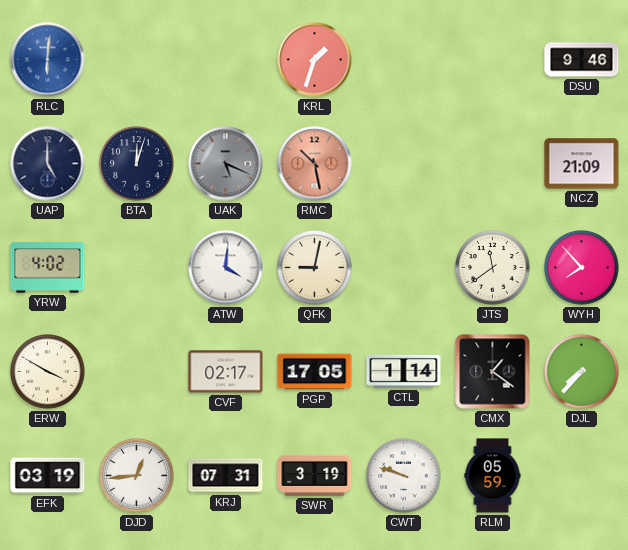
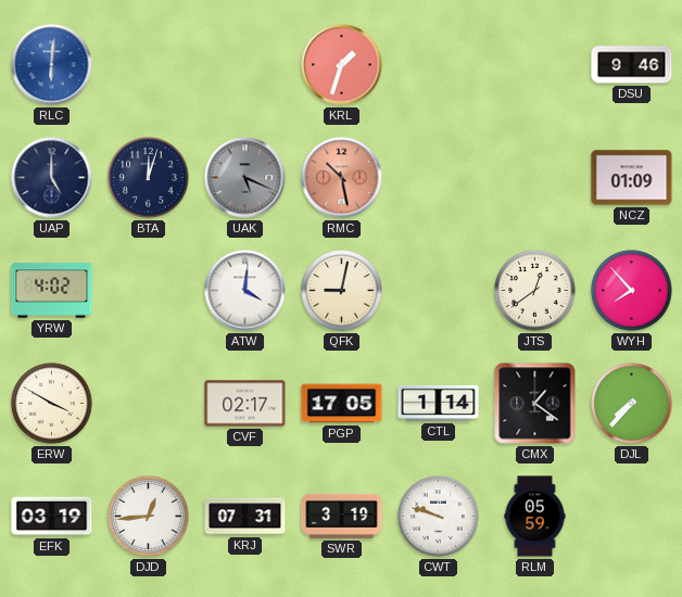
NCZ: 21:09 -> 01:09
JTS: 11:39 -> 12:39
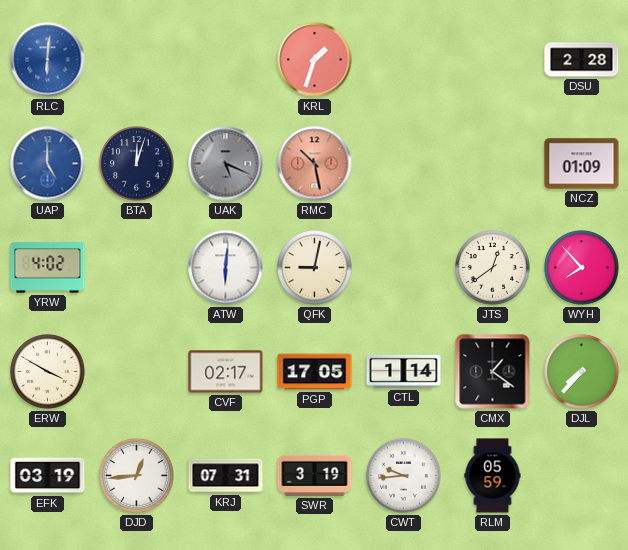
DSU: 9:46 -> 2:28
UAP dial: navy -> blue
ATW: 4:01 -> 6:01
CWT: 9:48 -> 9:44
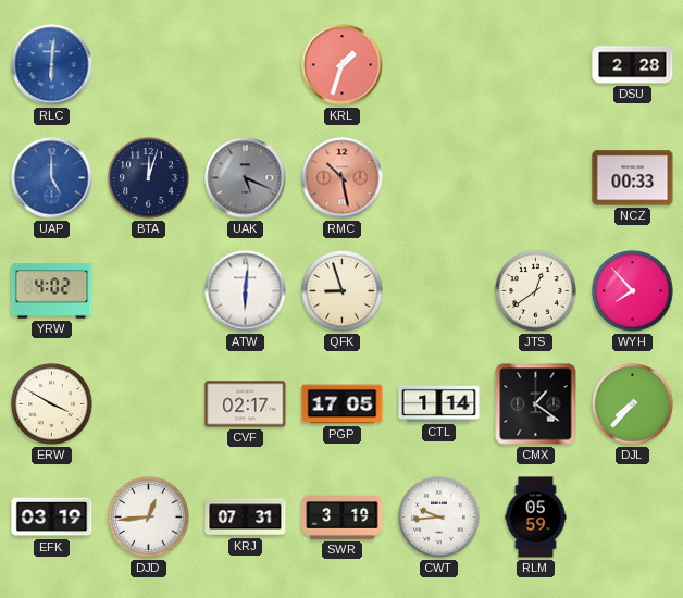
NCZ: 01:09 -> 00:33
QFK: 9:02 -> 8:57
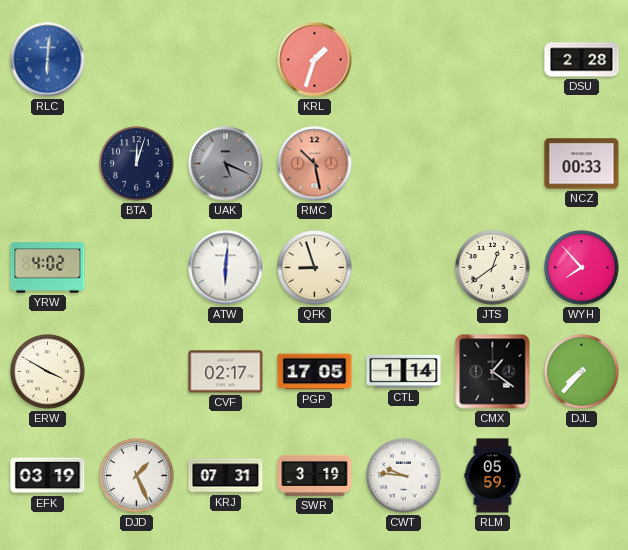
UAP: 5:00 -> none
DJD: 12:44 -> 1:26
CWT: 9:44 -> 9:46
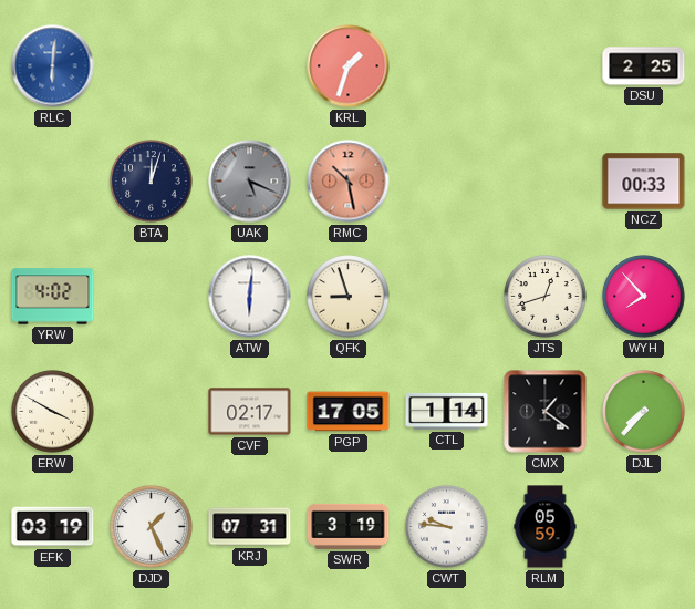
DSU: 2:28 -> 2:25
JTS: 12:39 -> 12:42
